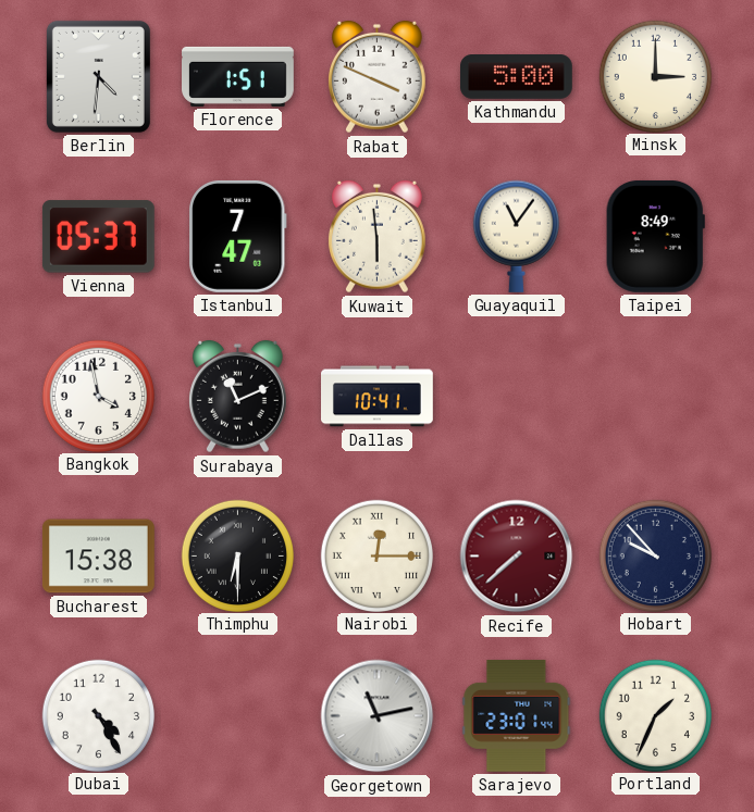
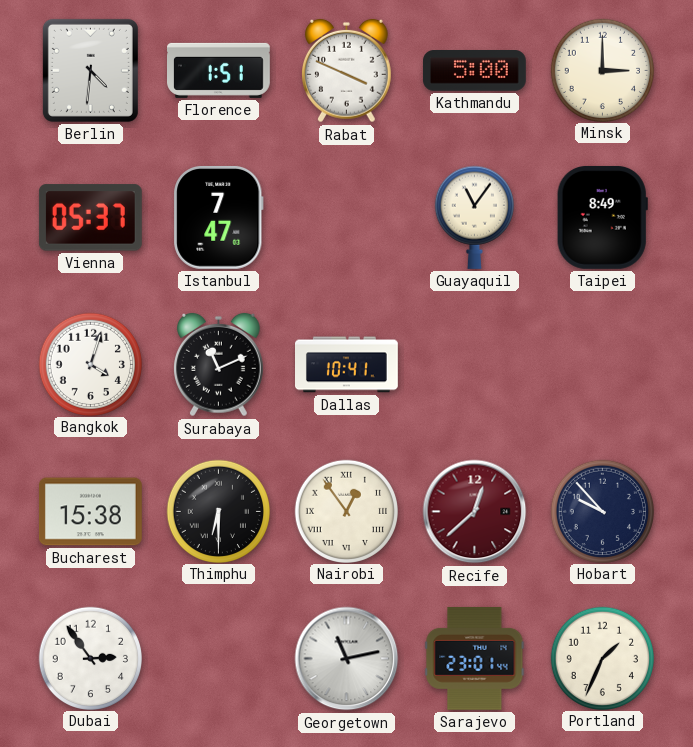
Kuwait: 5:59 -> none
Bangkok: 3:58 -> 4:03
Nairobi: 12:15 -> 12:54
Recife: 7:38 -> 12:38
Dubai: 4:25 -> 2:54
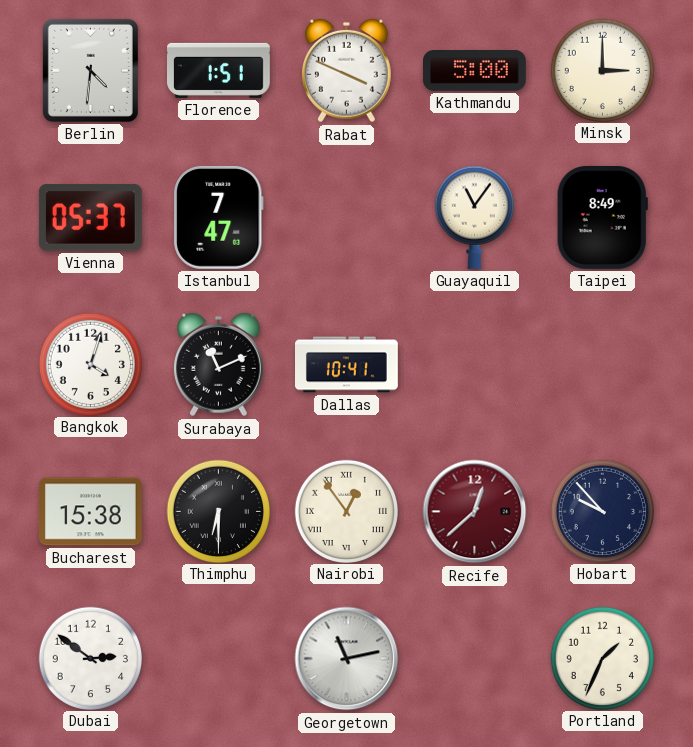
Dubai: 2:54 -> 2:51
Sarajevo: 23:01 -> none
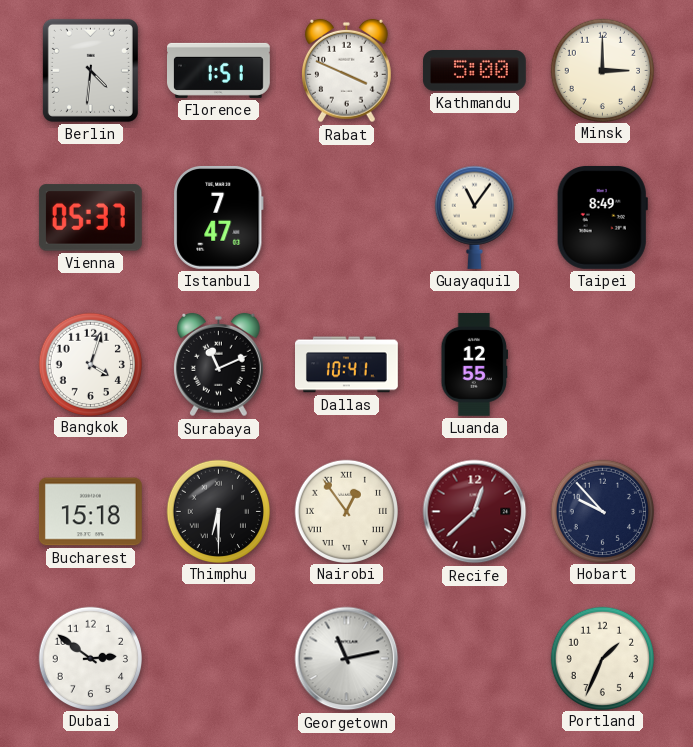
Luanda: none -> 12:55
Bucharest: 15:38 -> 15:18
